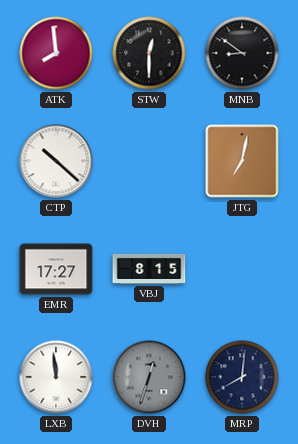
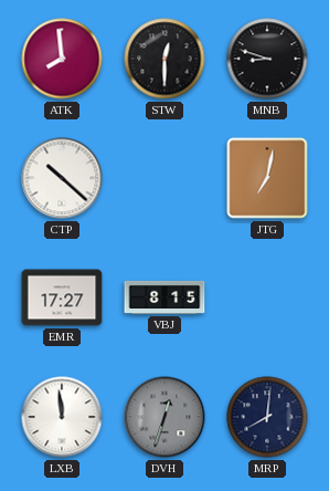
MNB: 8:51 -> 8:48
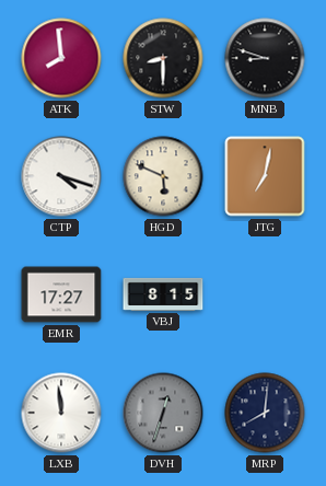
STW: 12:30 -> 8:30
CTP: 10:22 -> 4:18
HGD: none -> 5:49
